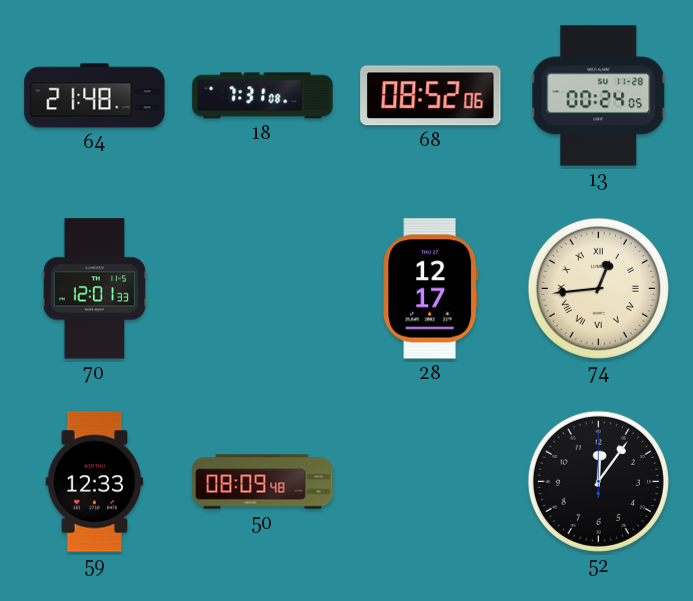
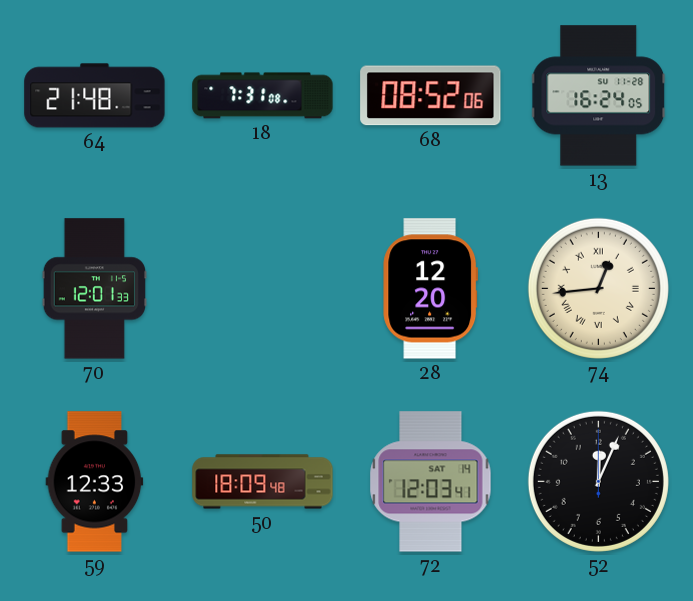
13: 00:24 -> 16:24
28: 12:17 -> 12:20
50: 08:09 -> 18:09
72: none -> 12:03
52: 12:06 -> 12:04
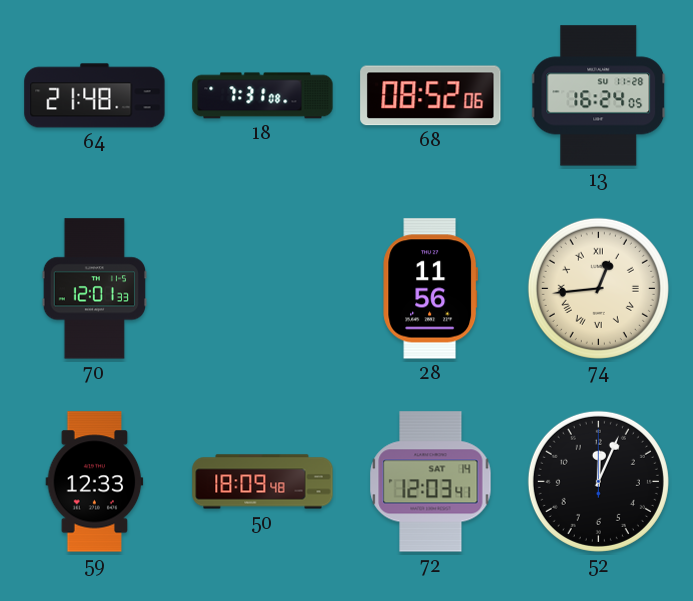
28: 12:20 -> 11:56
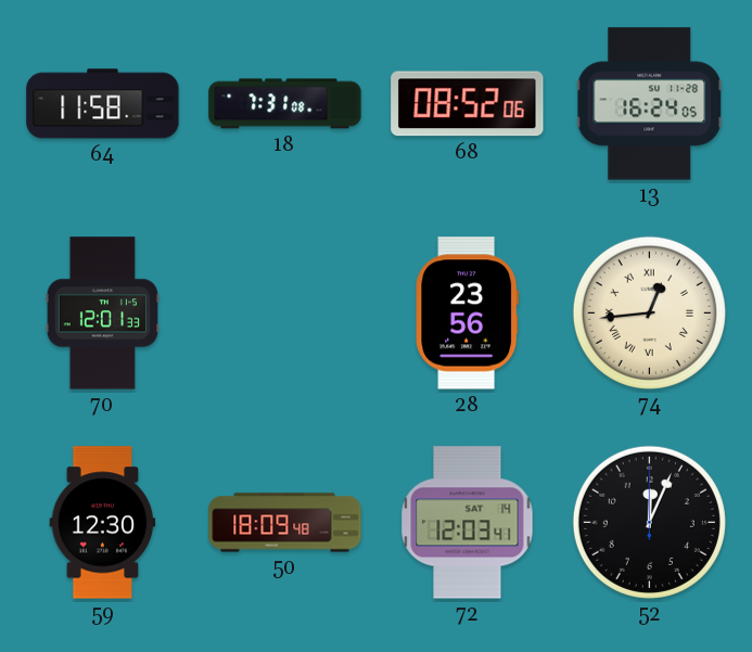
64: 21:48 -> 11:58
28: 11:56 -> 23:56
59: 12:33 -> 12:30
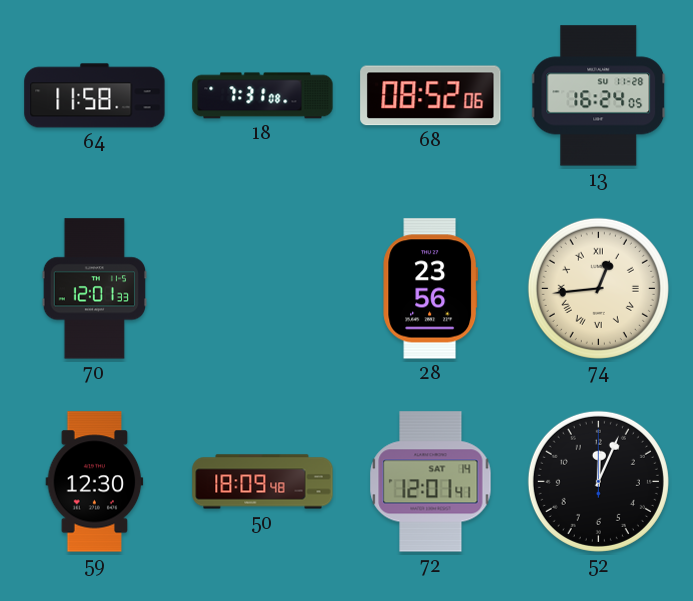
72: 12:03 -> 12:01
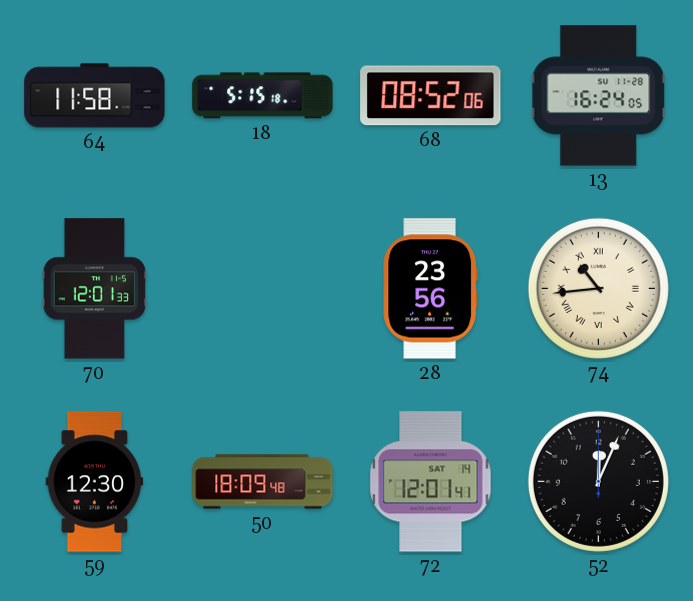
18: 7:31 -> 5:15
74: 12:44 -> 10:44
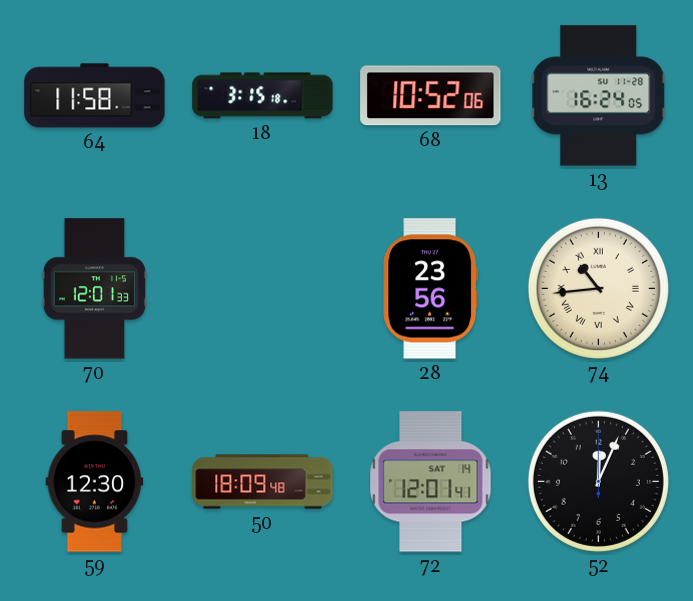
18: 5:15 -> 3:15
68: 08:52 -> 10:52
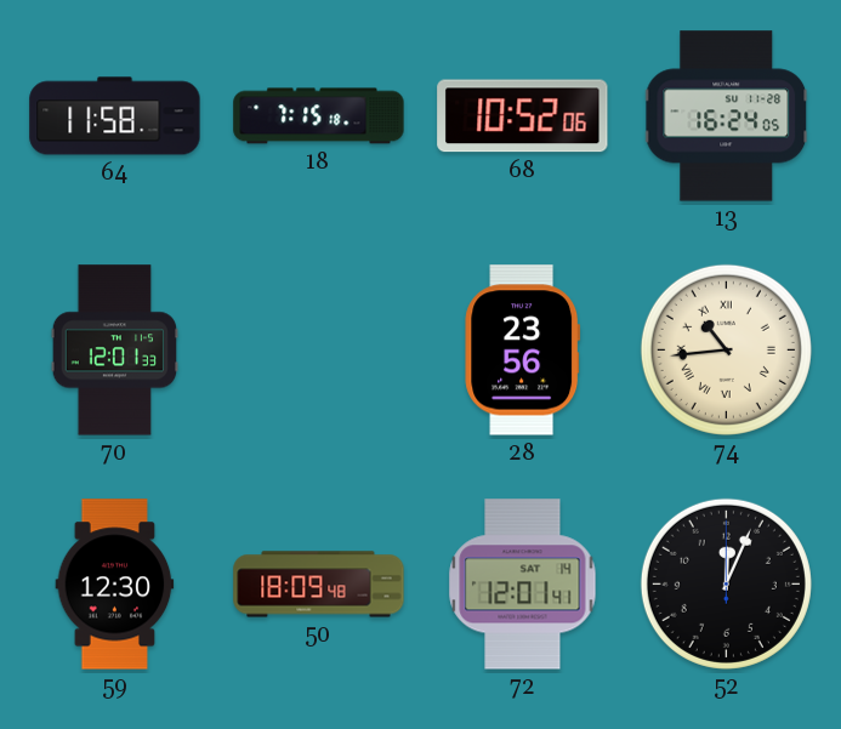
18: 3:15 -> 7:15
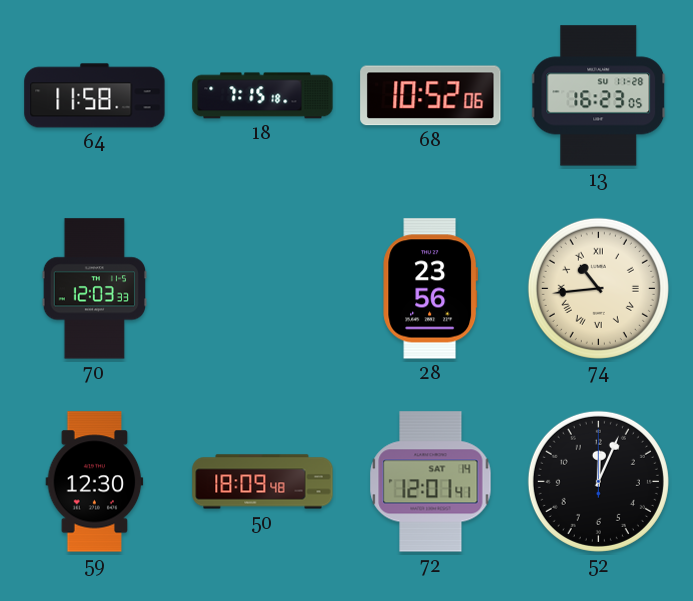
13: 16:24 -> 16:23
70: 12:01 -> 12:03
